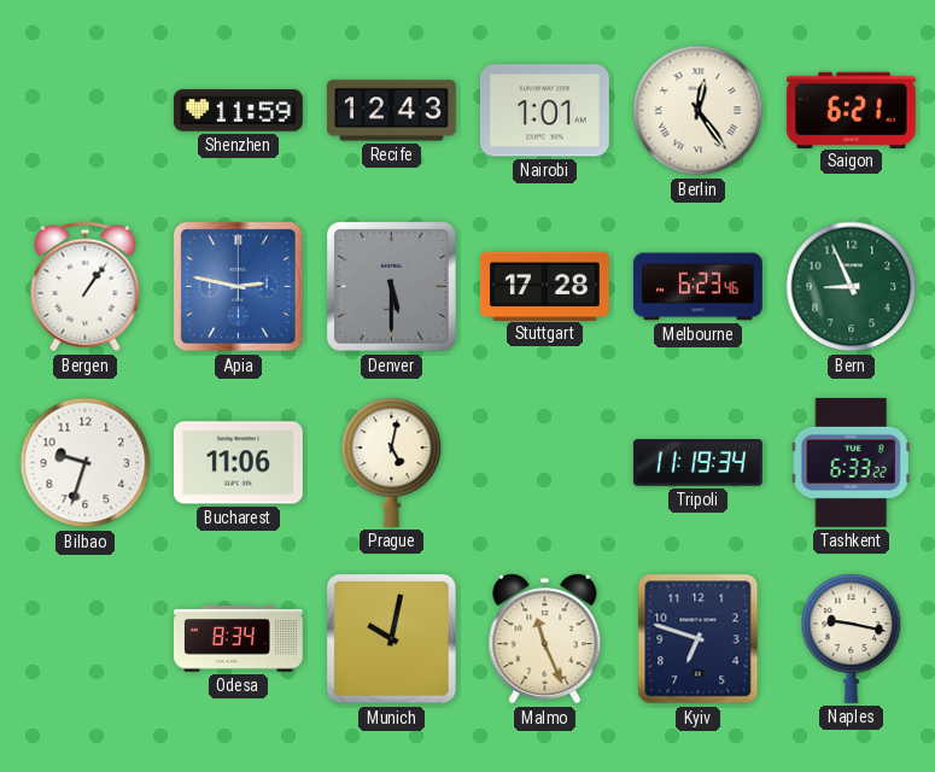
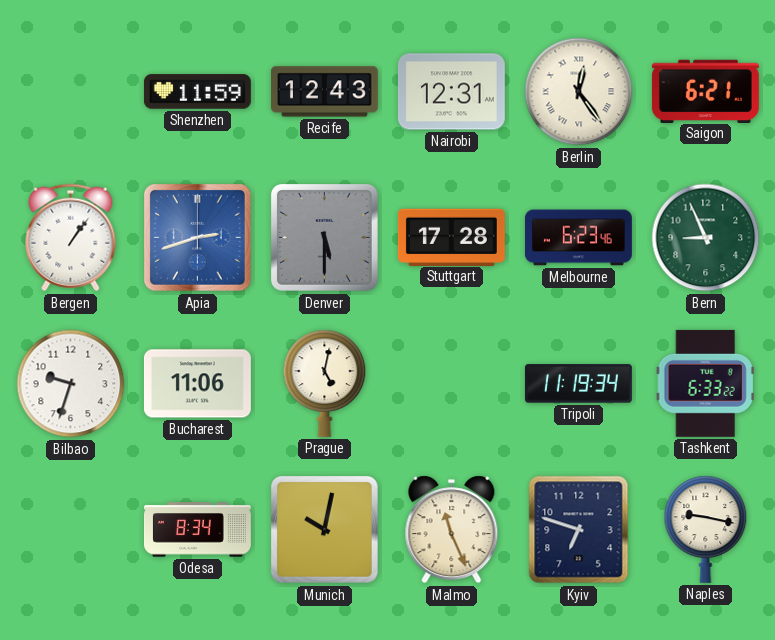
Nairobi: 1:01 -> 12:31
Apia: 2:47 -> 2:42
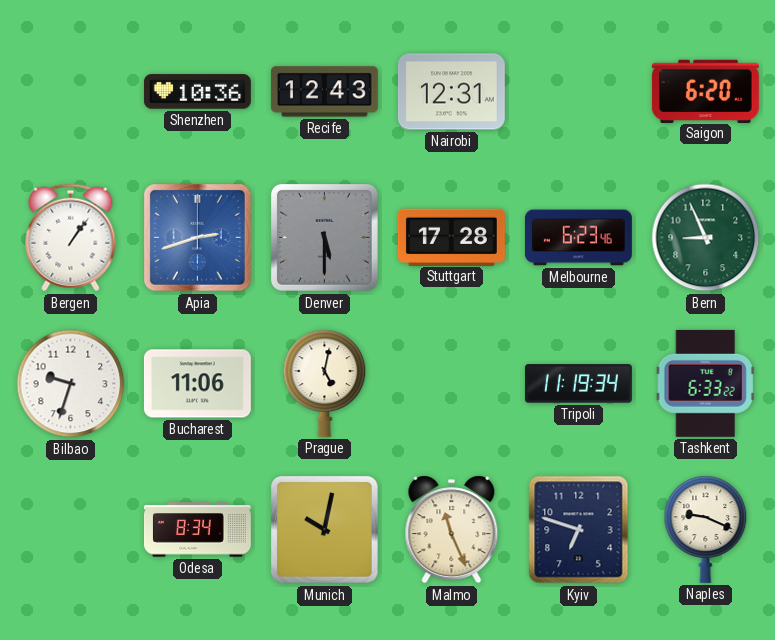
Shenzhen: 11:59 -> 10:36
Berlin: 12:24 -> none
Saigon: 6:21 -> 6:20
Naples: 9:17 -> 9:19
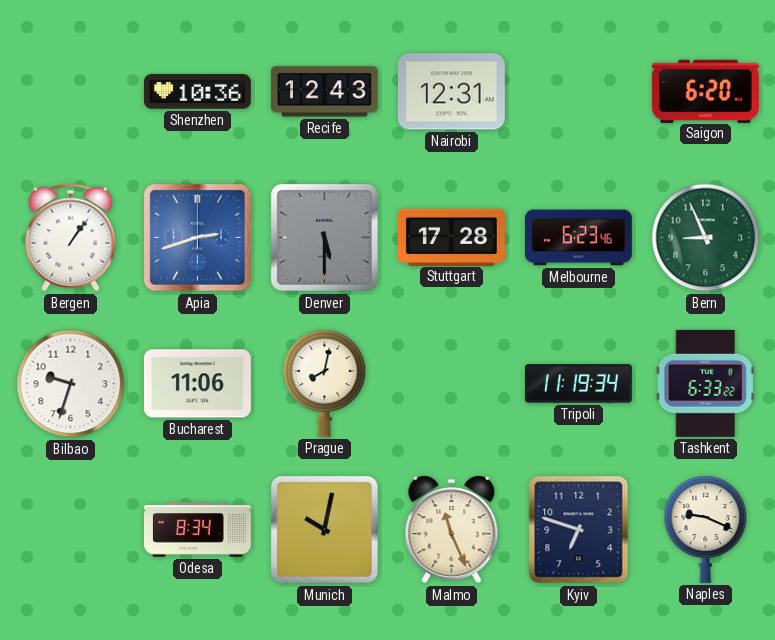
Prague: 5:02 -> 8:02
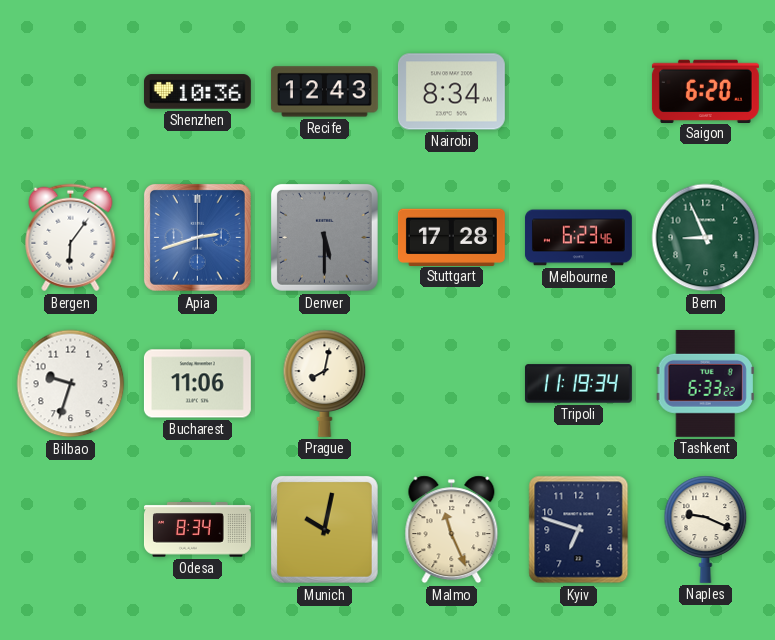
Nairobi: 12:31 -> 8:34
Bergen: 1:06 -> 6:06
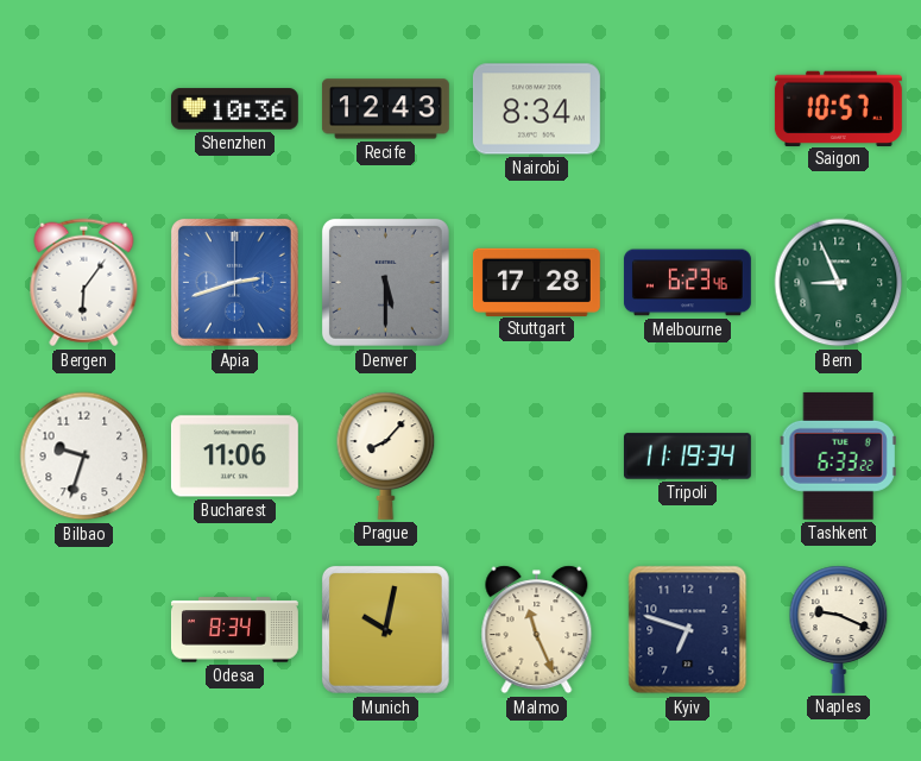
Saigon: 6:20 -> 10:57
Prague: 8:02 -> 8:07
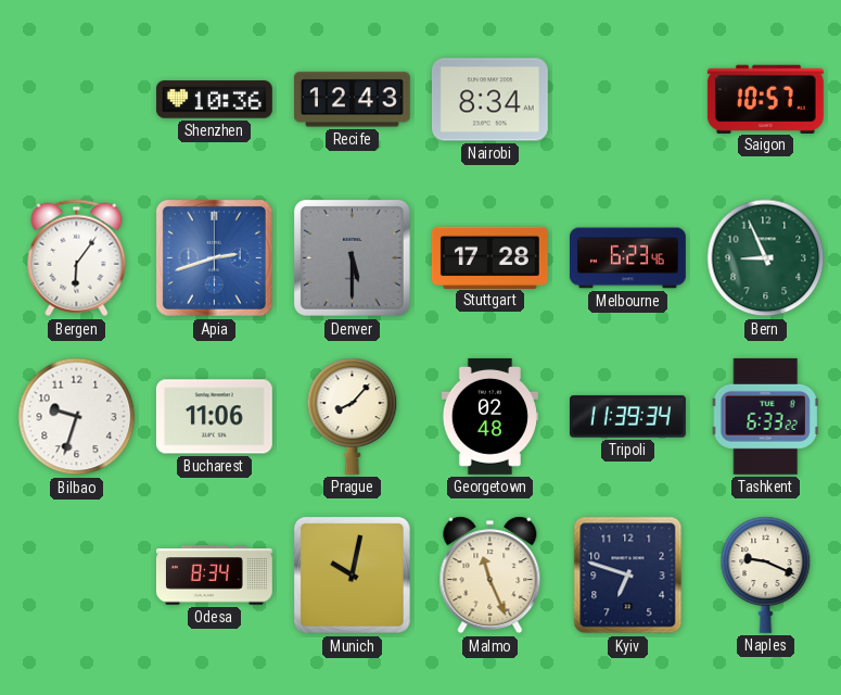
Georgetown: none -> 02:48
Tripoli: 11:19 -> 11:39
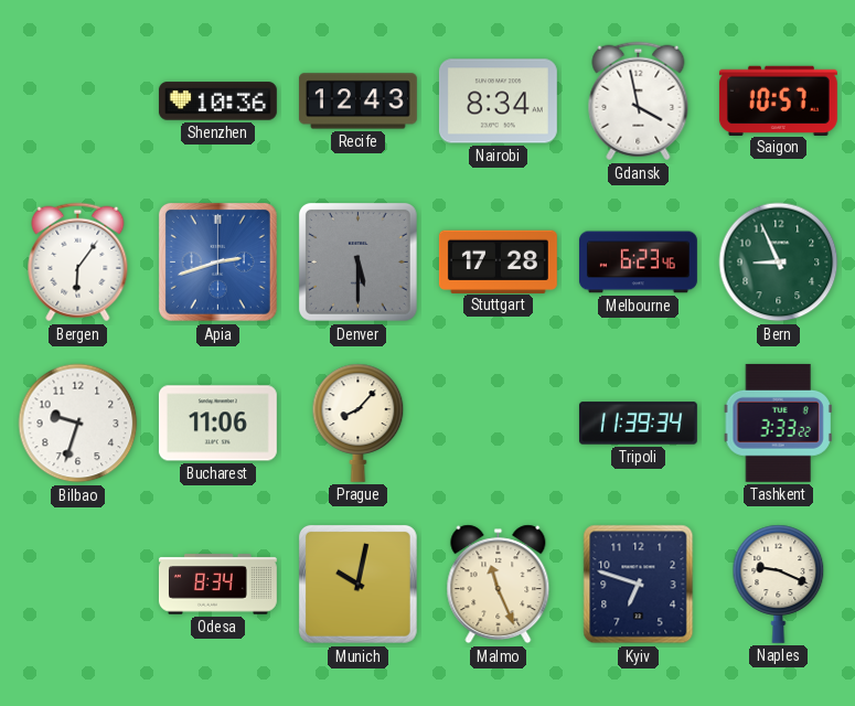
Gdansk: none -> 3:58
Georgetown: 02:48 -> none
Tashkent: 6:33 -> 3:33
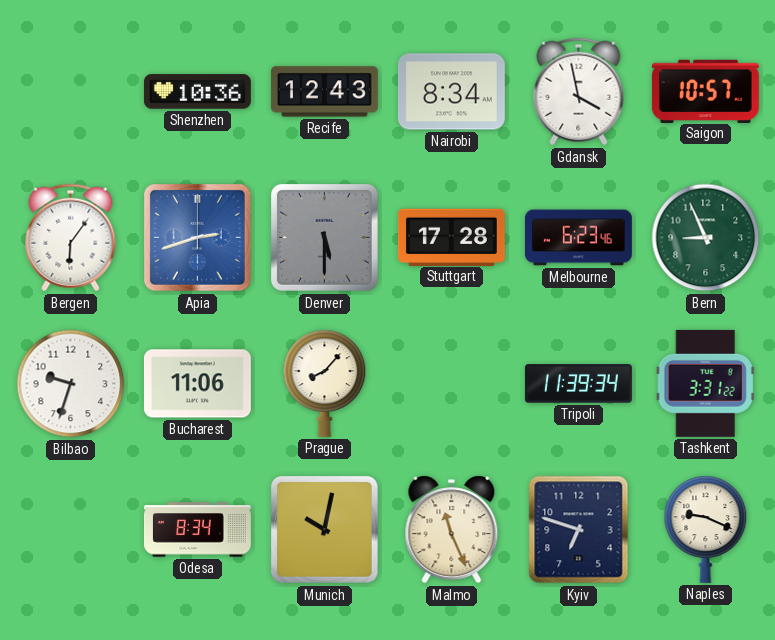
Tashkent: 3:33 -> 3:31
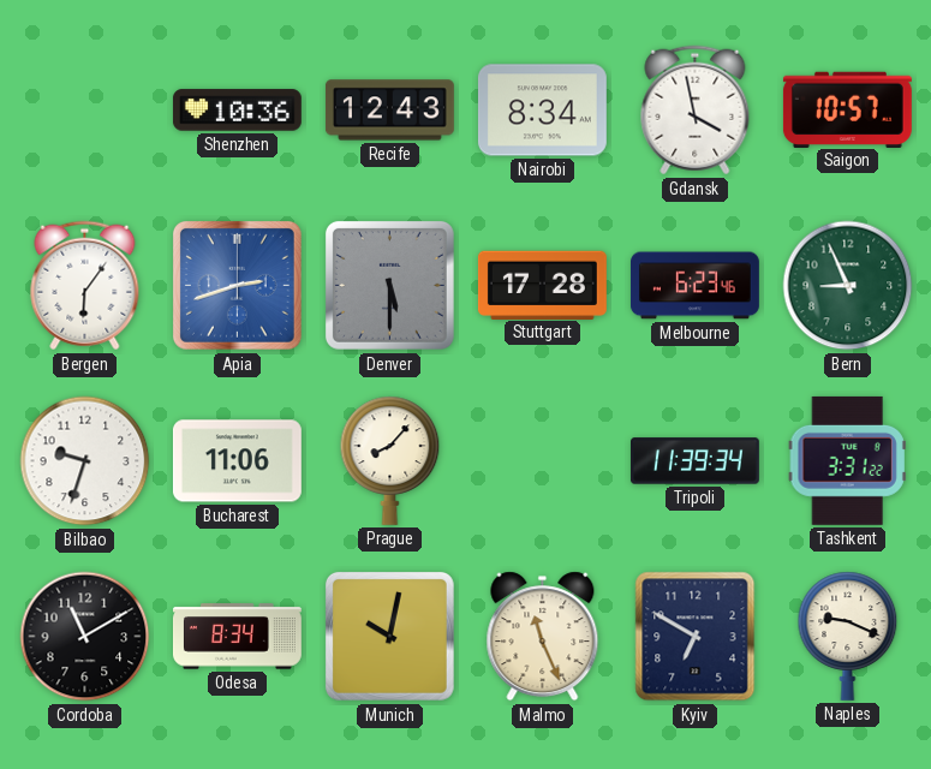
Cordoba: none -> 11:10
Kyiv: 6:48 -> 6:50
